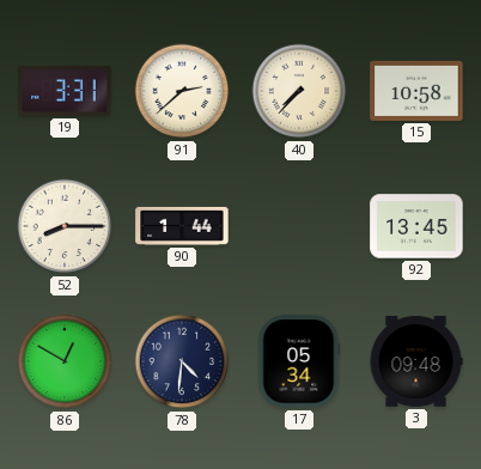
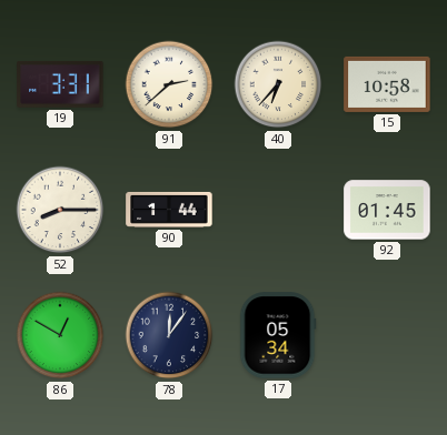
40: 7:37 -> 6:37
92: 13:45 -> 01:45
78: 4:31 -> 12:06
3: 09:48 -> none
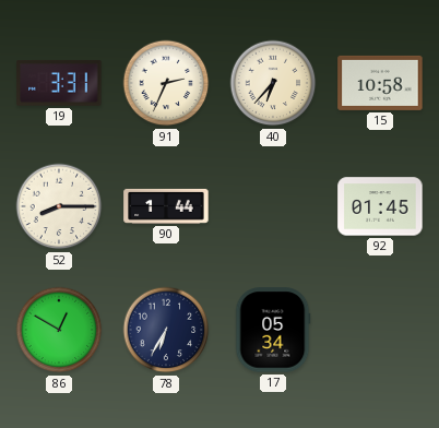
91: 2:38 -> 2:34
78: 12:06 -> 6:35
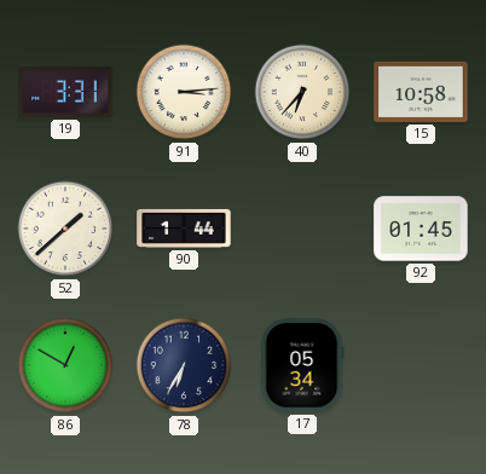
91: 2:34 -> 3:14
52: 8:15 -> 1:38
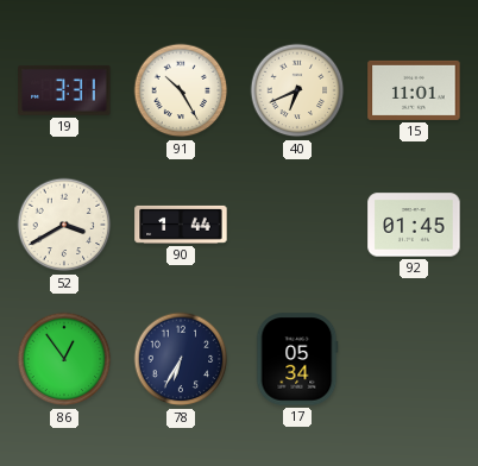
91: 3:14 -> 10:25
40: 6:37 -> 6:41
15: 10:58 -> 11:01
52: 1:38 -> 3:40
86: 12:50 -> 12:54
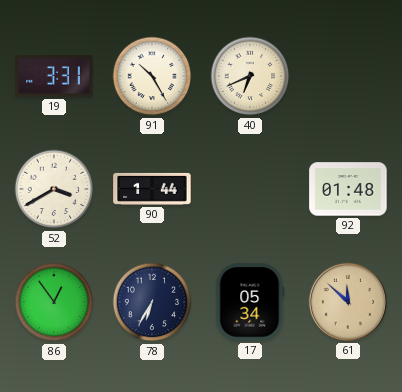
15: 11:01 -> none
92: 01:45 -> 01:48
61: none -> 11:52
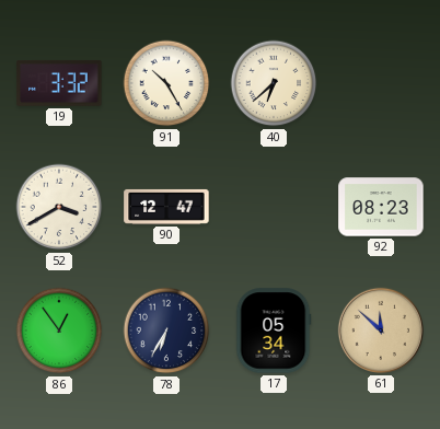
19: 3:31 -> 3:32
40: 6:41 -> 6:38
90: 1:44 -> 12:47
92: 01:48 -> 08:23
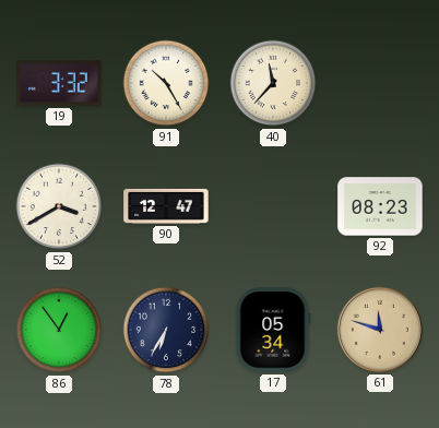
40: 6:38 -> 11:37
61: 11:52 -> 11:48
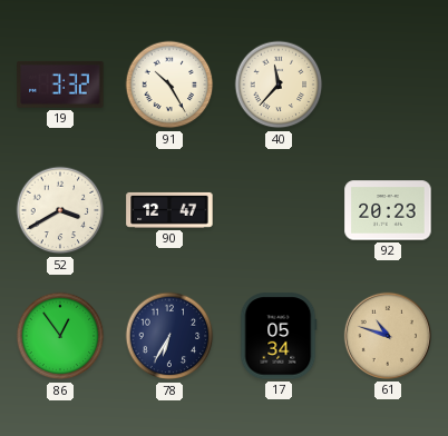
92: 08:23 -> 20:23
61: 11:48 -> 10:48
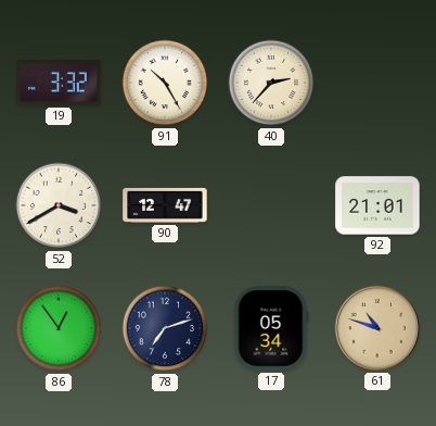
40: 11:37 -> 2:37
92: 20:23 -> 21:01
78: 6:35 -> 7:12
